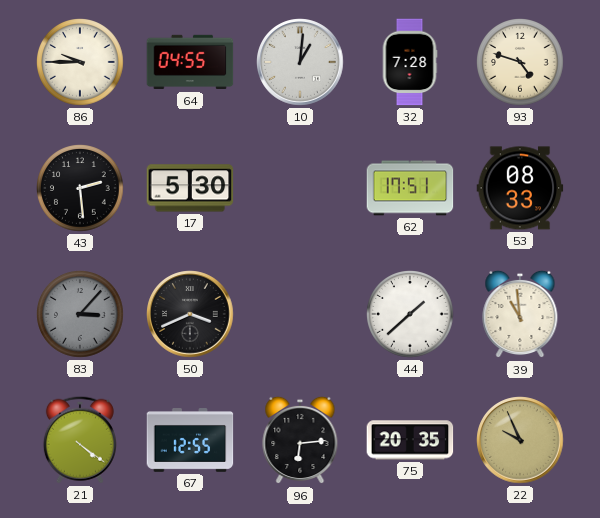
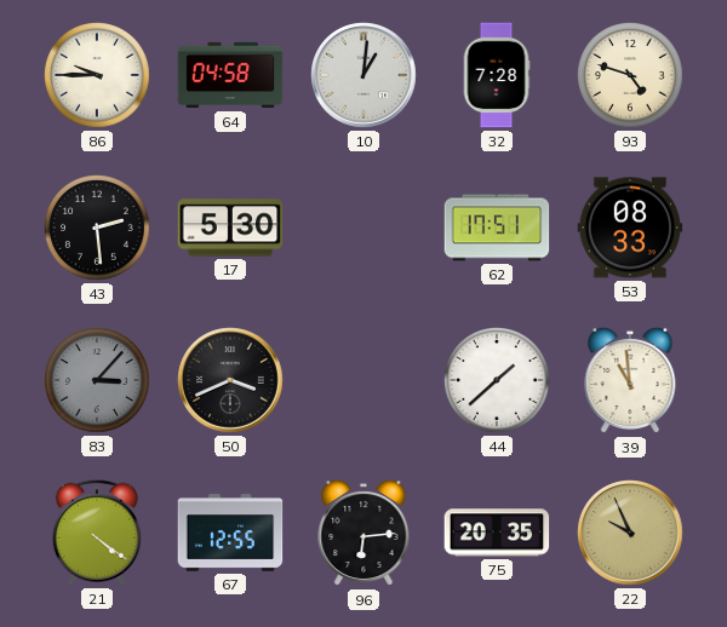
64: 04:55 -> 04:58
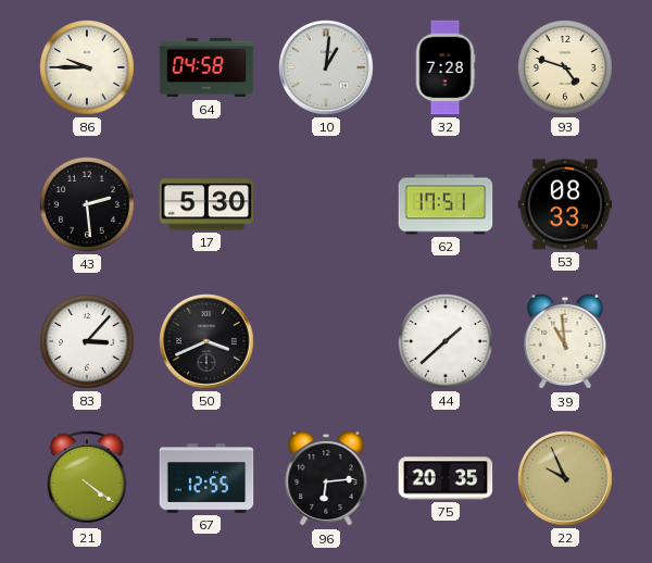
83 dial: grey -> white
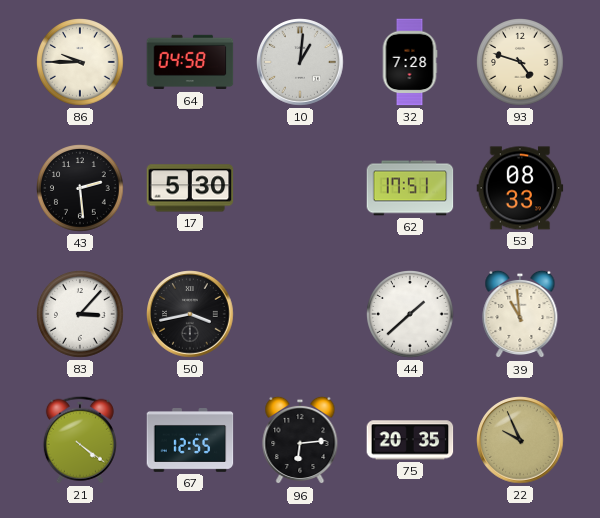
50: 3:41 -> 3:43
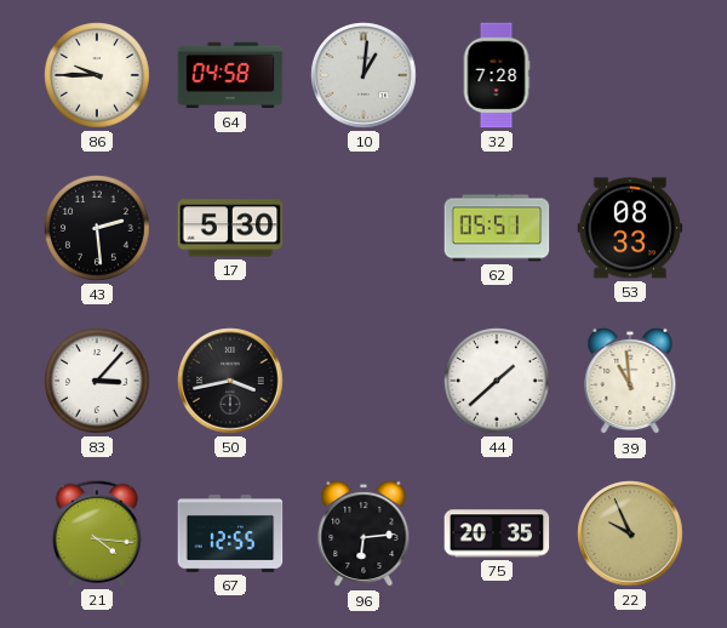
93: 4:48 -> none
62: 17:51 -> 05:51
21: 4:21 -> 4:16
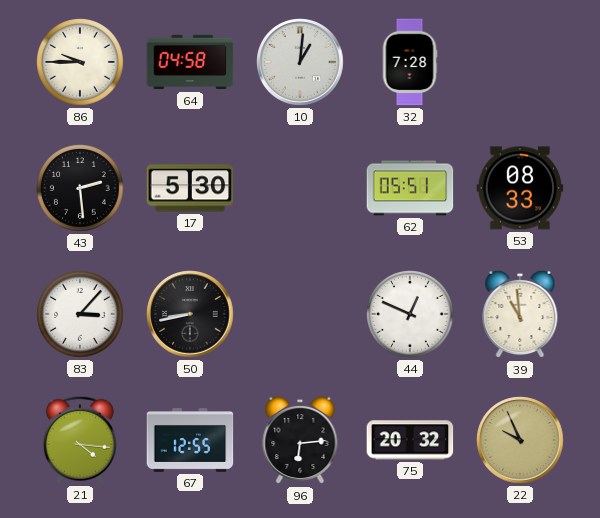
50: 3:43 -> 8:43
44: 1:38 -> 12:49
75: 20:35 -> 20:32
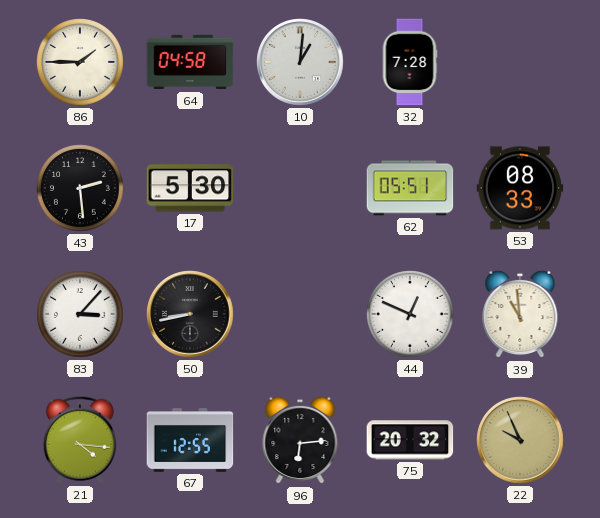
86: 9:45 -> 1:45
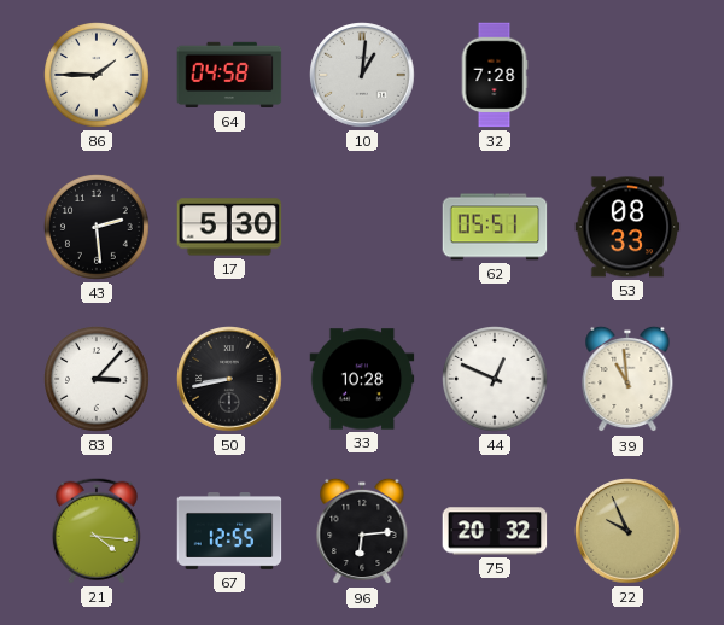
33: none -> 10:28
